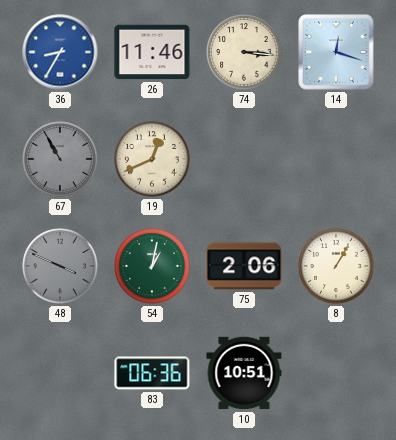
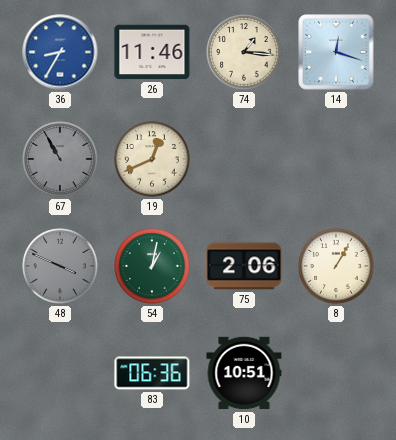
74: 3:16 -> 1:16
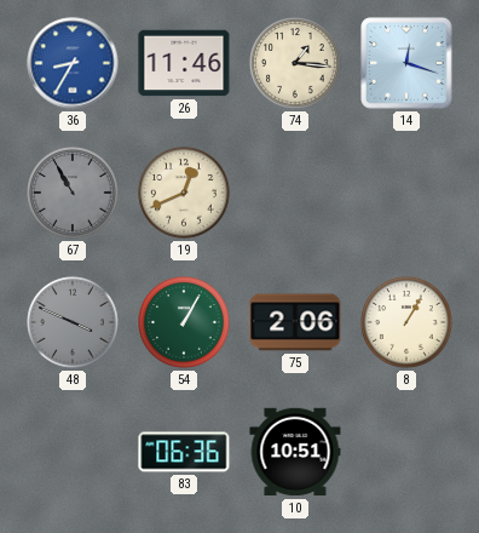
54: 1:02 -> 1:05
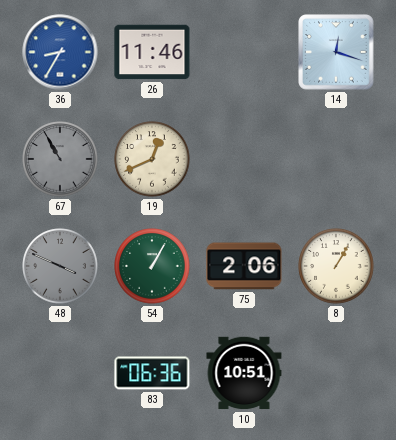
74: 1:16 -> none
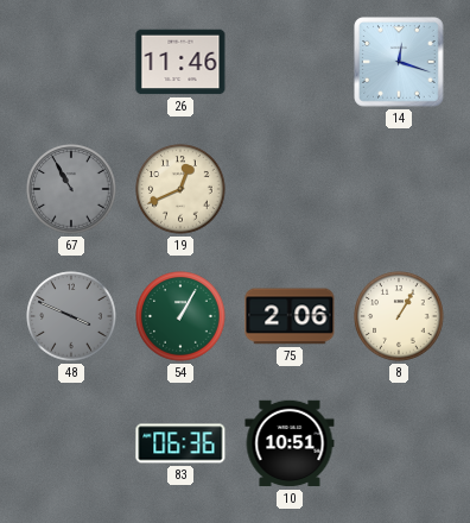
36: 8:35 -> none
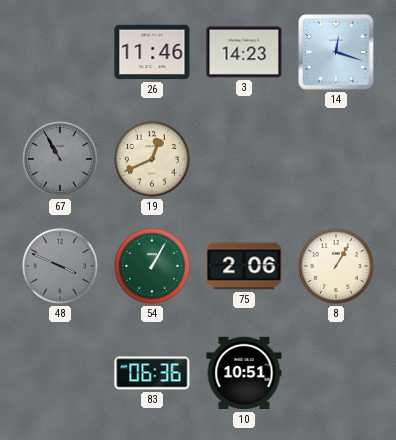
3: none -> 14:23
